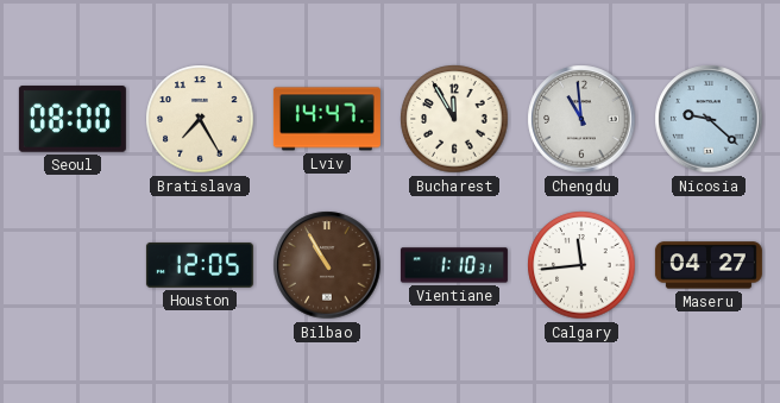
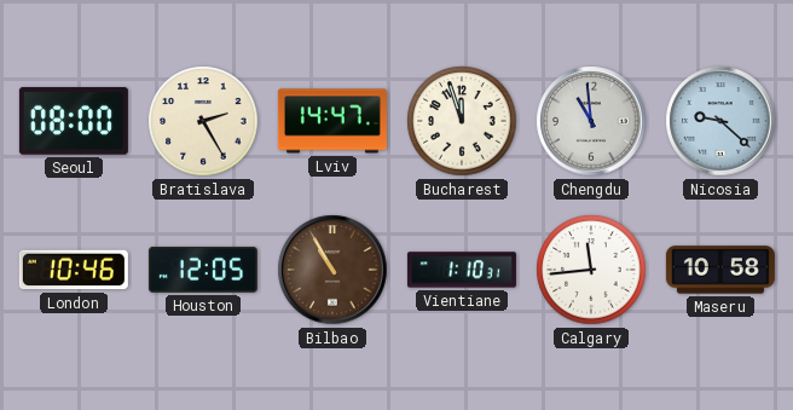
Bratislava: 7:25 -> 2:25
Bucharest: 11:55 -> 11:57
London: none -> 10:46
Maseru: 04:27 -> 10:58
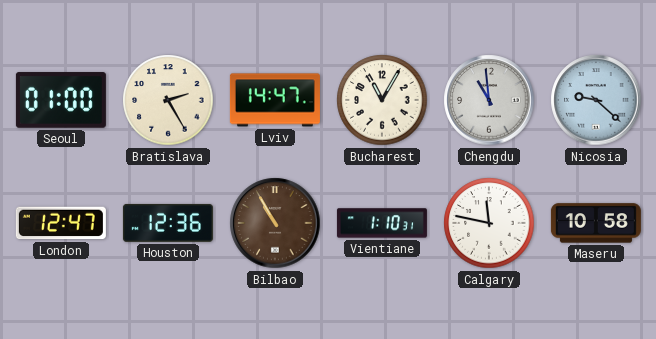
Seoul: 08:00 -> 01:00
Bucharest: 11:57 -> 11:05
London: 10:46 -> 12:47
Houston: 12:05 -> 12:36
Calgary: 11:44 -> 11:47
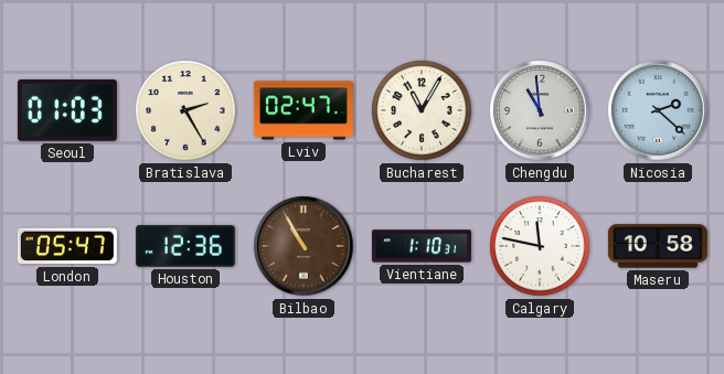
Seoul: 01:00 -> 01:03
Lviv: 14:47 -> 02:47
Nicosia: 9:22 -> 2:22
London: 12:47 -> 05:47
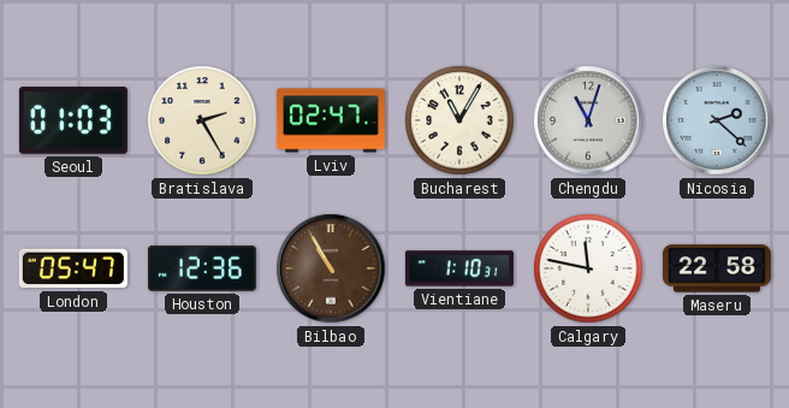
Chengdu: 10:59 -> 11:03
Maseru: 10:58 -> 22:58
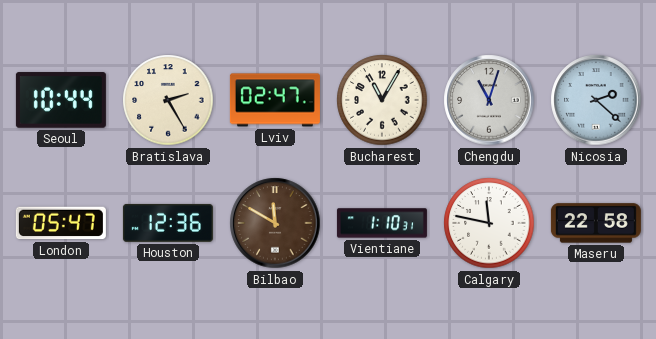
Seoul: 01:03 -> 10:44
Bilbao: 10:55 -> 11:50
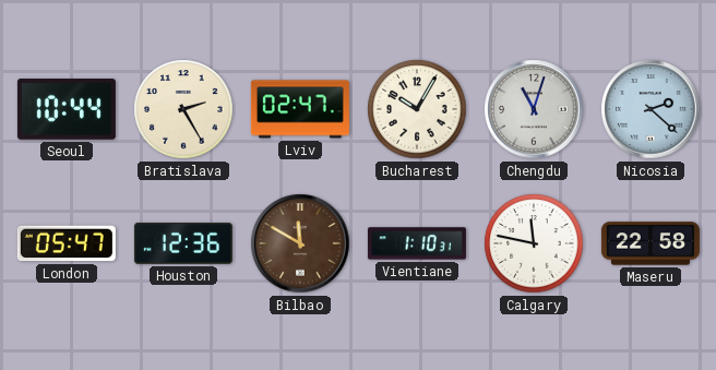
Bucharest: 11:05 -> 10:05
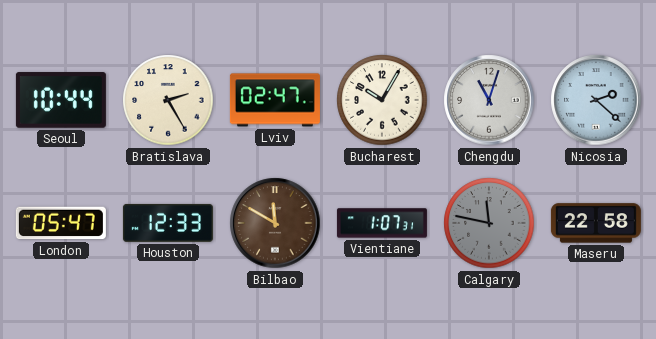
Houston: 12:36 -> 12:33
Vientiane: 1:10 -> 1:07
Calgary dial: white -> grey
